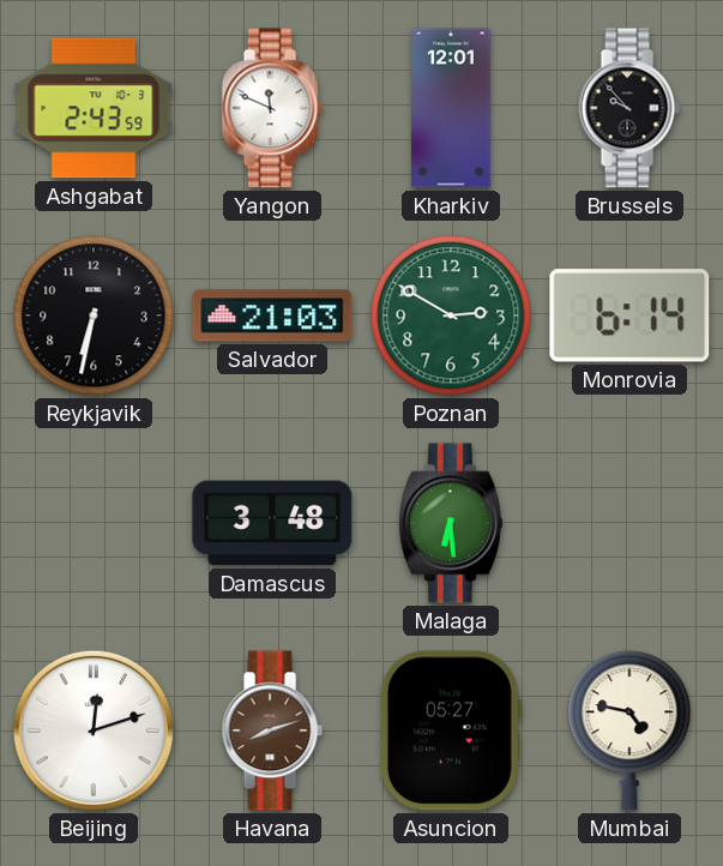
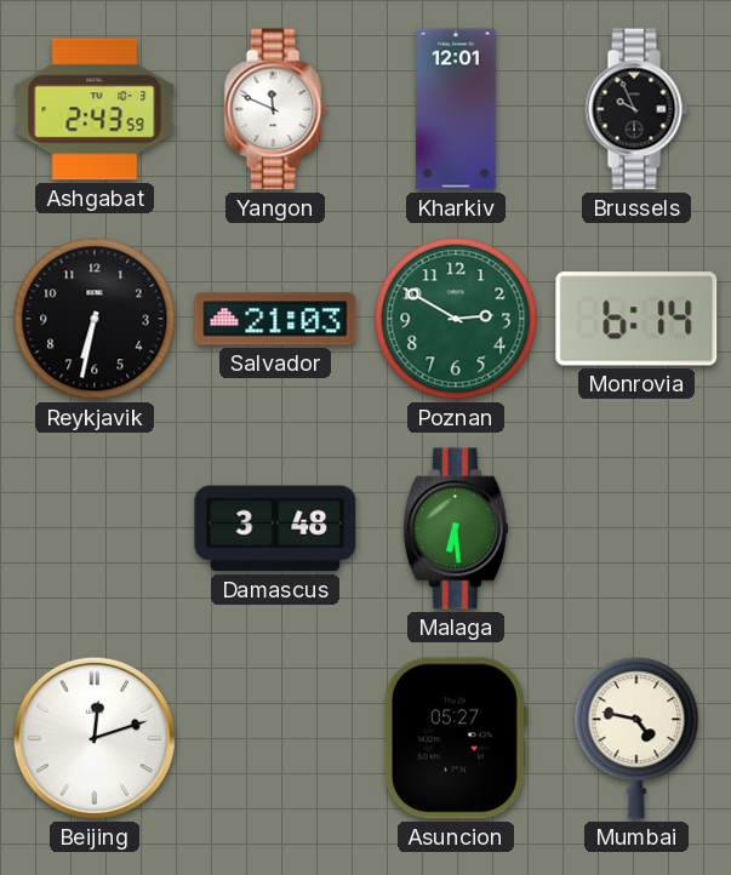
Brussels: 9:53 -> 9:56
Havana: 8:12 -> none
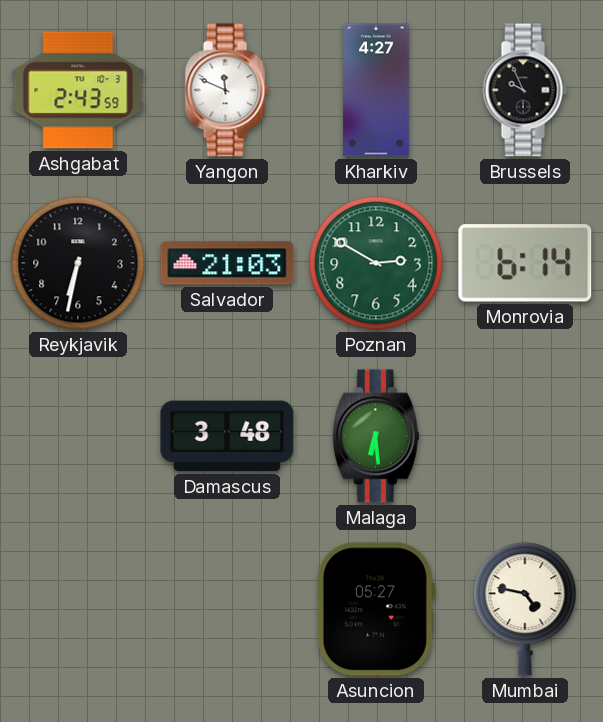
Kharkiv: 12:01 -> 4:27
Beijing: 12:12 -> none
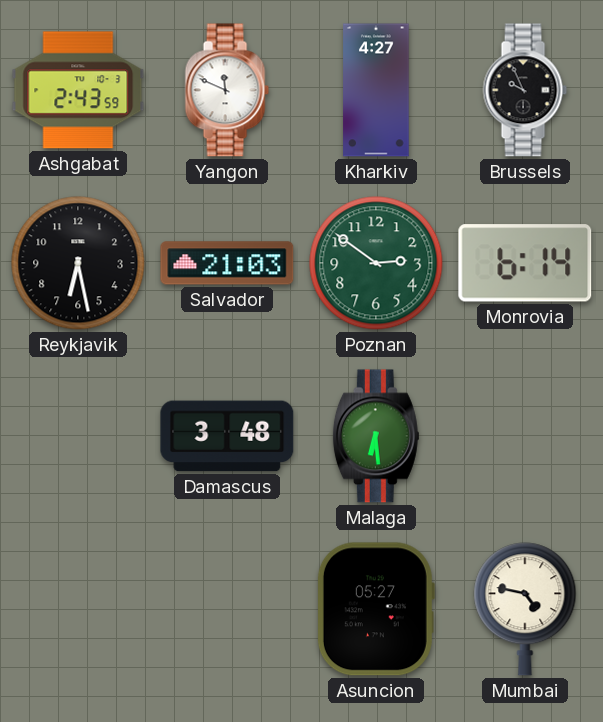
Reykjavik: 6:32 -> 6:28
Poznan: 2:50 -> 2:51
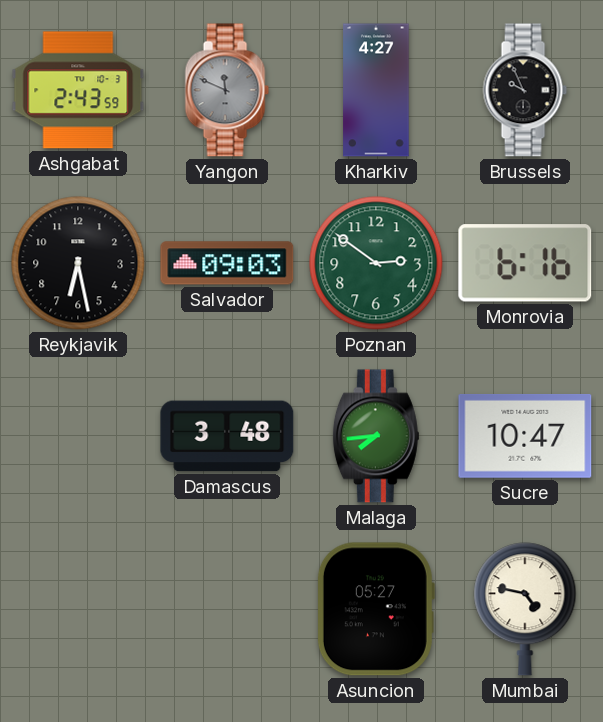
Yangon dial: white -> grey
Salvador: 21:03 -> 09:03
Monrovia: 6:14 -> 6:16
Malaga: 6:29 -> 7:44
Sucre: none -> 10:47
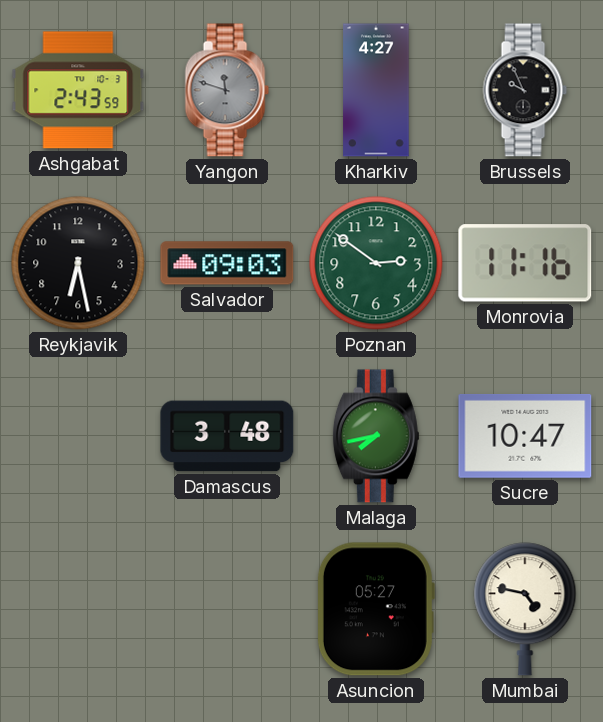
Yangon: 11:49 -> 11:48
Monrovia: 6:16 -> 11:16
Malaga: 7:44 -> 7:43
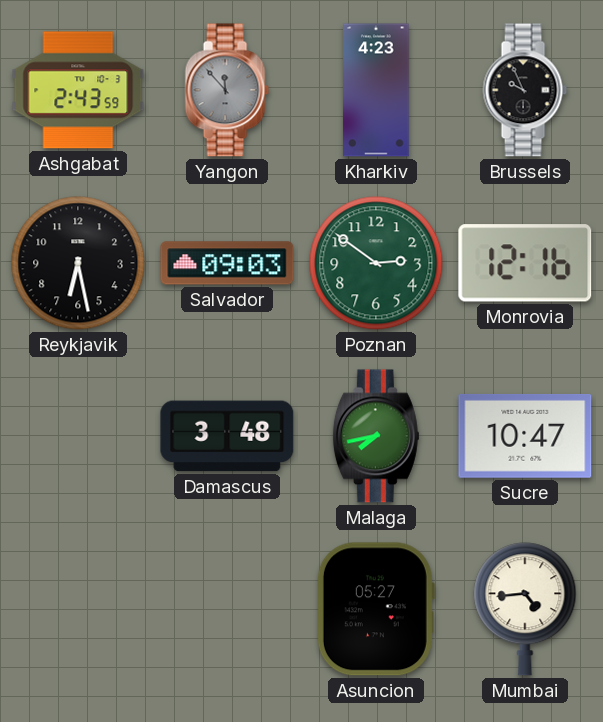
Yangon: 11:48 -> 11:53
Kharkiv: 4:27 -> 4:23
Monrovia: 11:16 -> 12:16
Mumbai: 4:47 -> 4:44
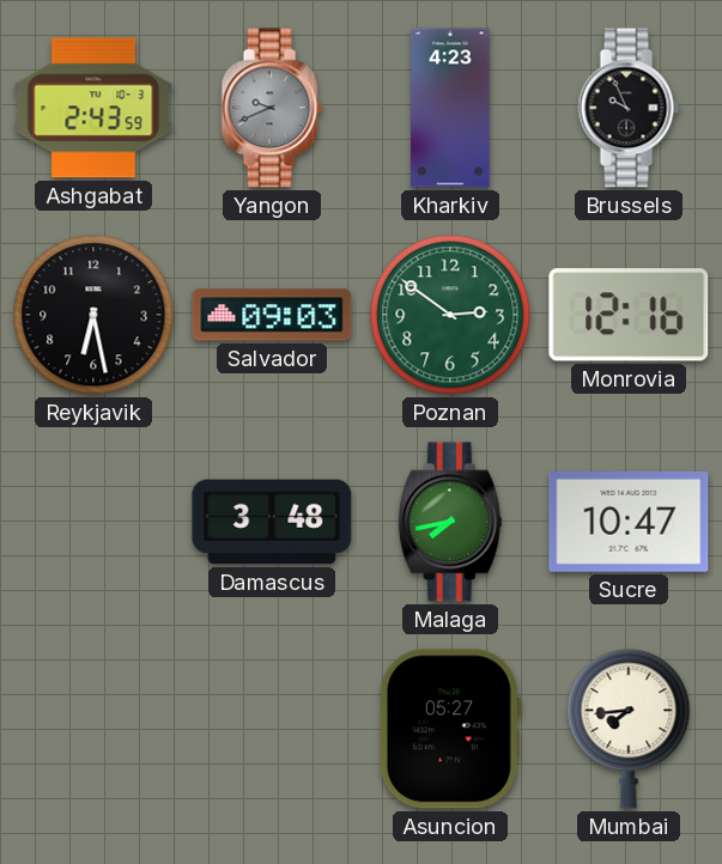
Yangon: 11:53 -> 9:41
Mumbai: 4:44 -> 7:44
